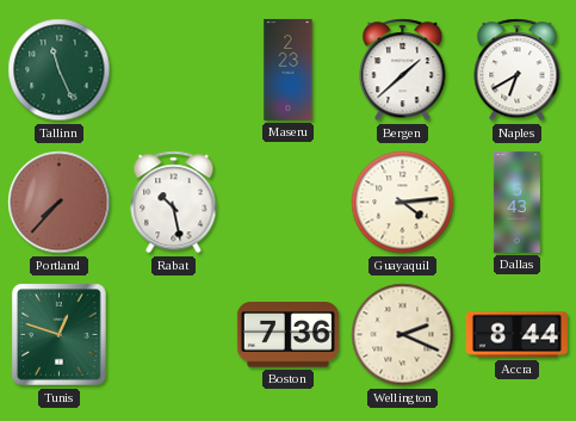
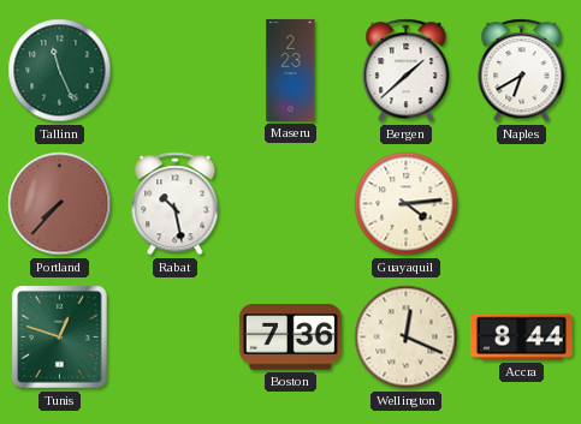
Dallas: 5:43 -> none
Wellington: 2:19 -> 12:19
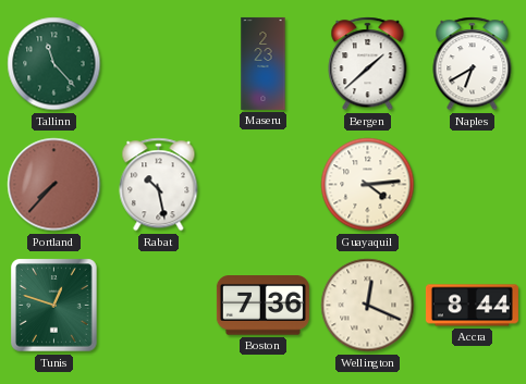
Tallinn: 11:26 -> 11:23
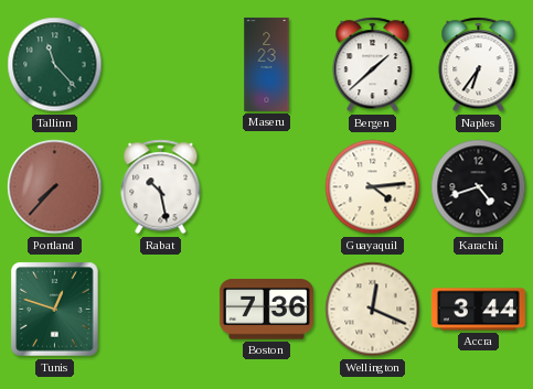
Naples: 6:40 -> 6:36
Karachi: none -> 4:42
Accra: 8:44 -> 3:44
